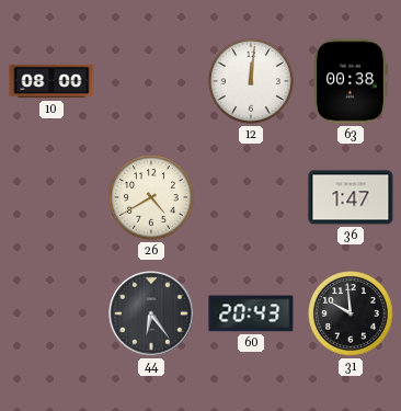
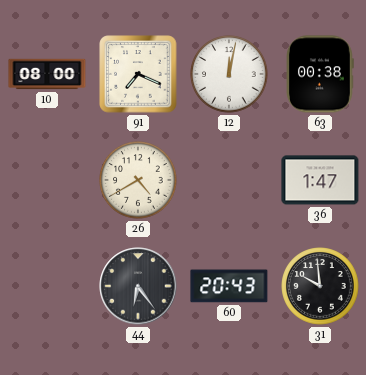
91: none -> 7:19
12: 12:01 -> 12:02
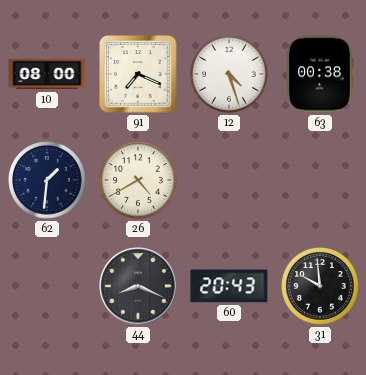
12: 12:02 -> 4:27
62: none -> 1:31
36: 1:47 -> none
44: 6:24 -> 8:19
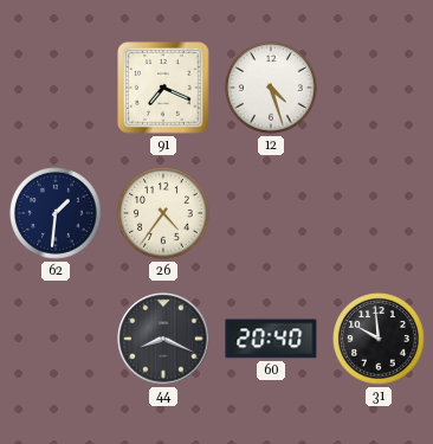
10: 08:00 -> none
63: 00:38 -> none
26: 4:40 -> 4:36
60: 20:43 -> 20:40
